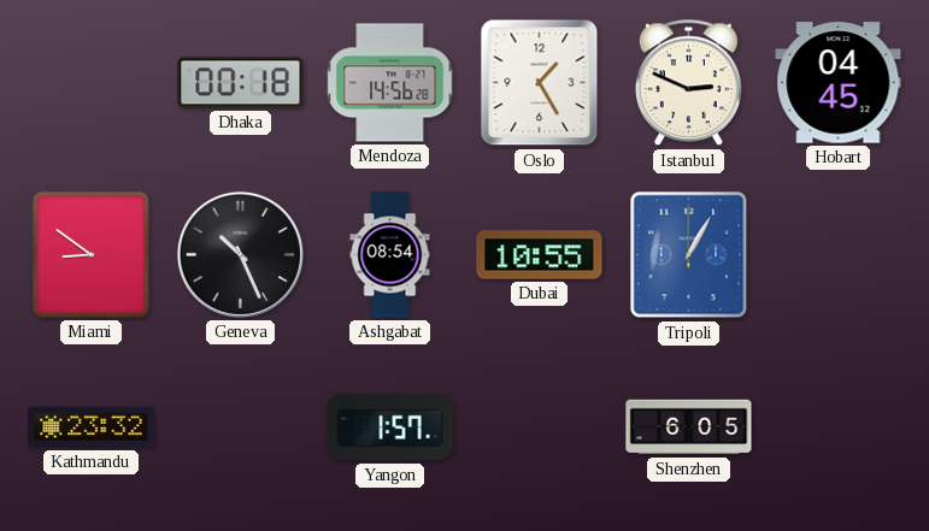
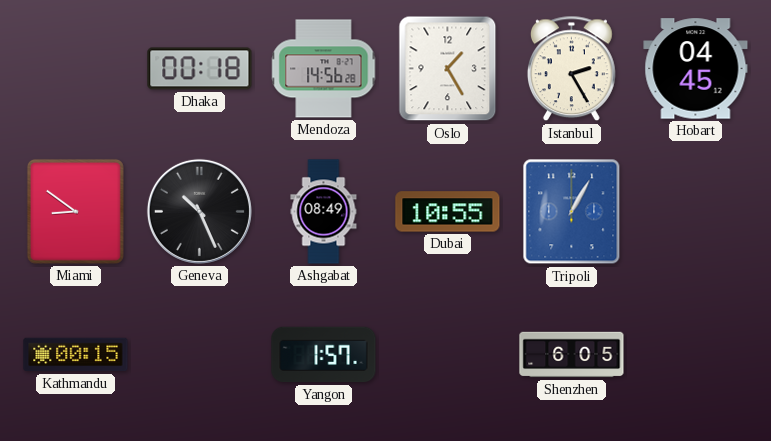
Istanbul: 2:49 -> 2:25
Ashgabat: 08:54 -> 08:49
Kathmandu: 23:32 -> 00:15
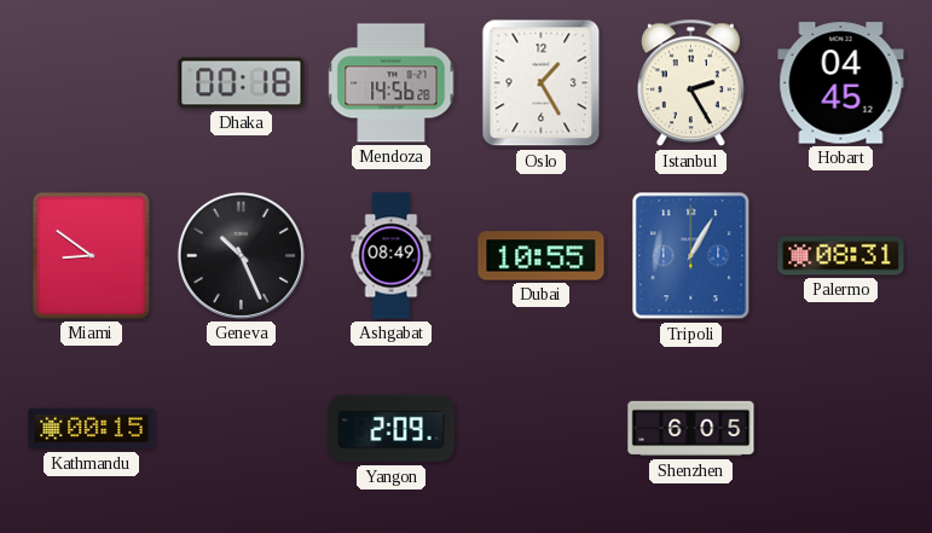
Palermo: none -> 08:31
Yangon: 1:57 -> 2:09
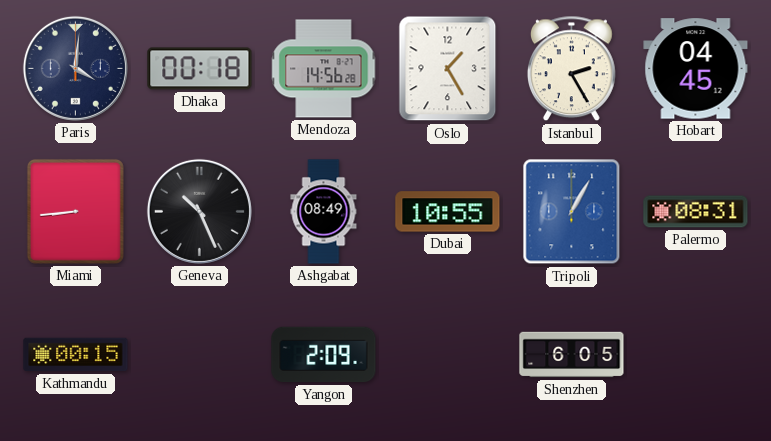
Paris: none -> 4:01
Miami: 8:51 -> 8:44
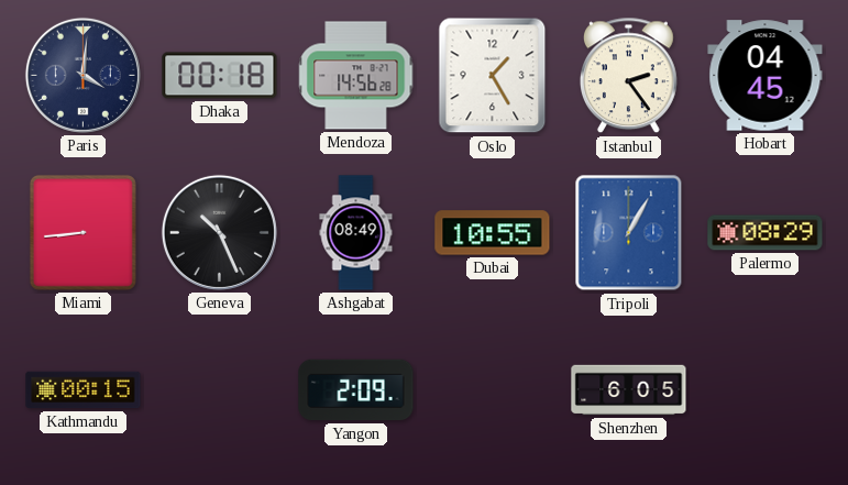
Istanbul: 2:25 -> 2:24
Palermo: 08:31 -> 08:29
